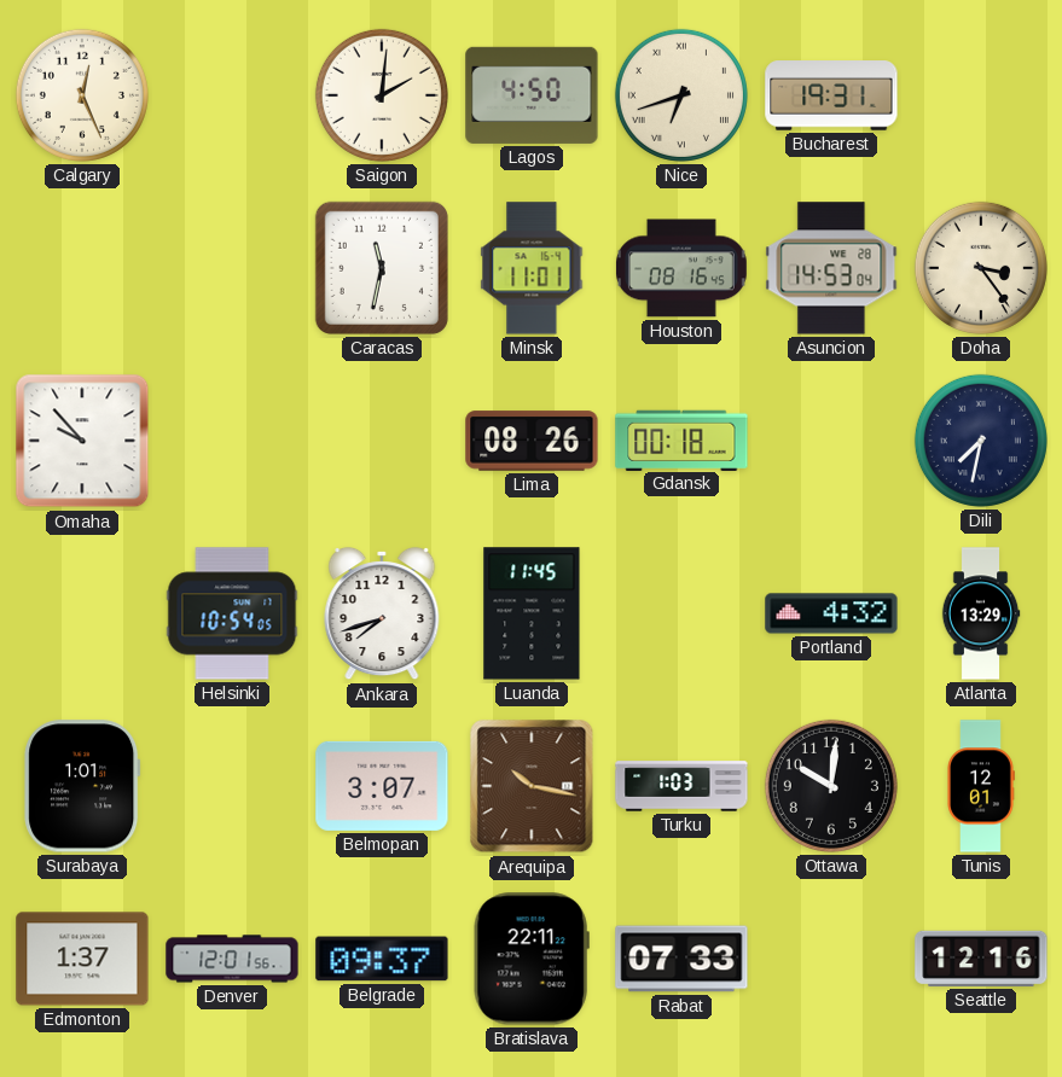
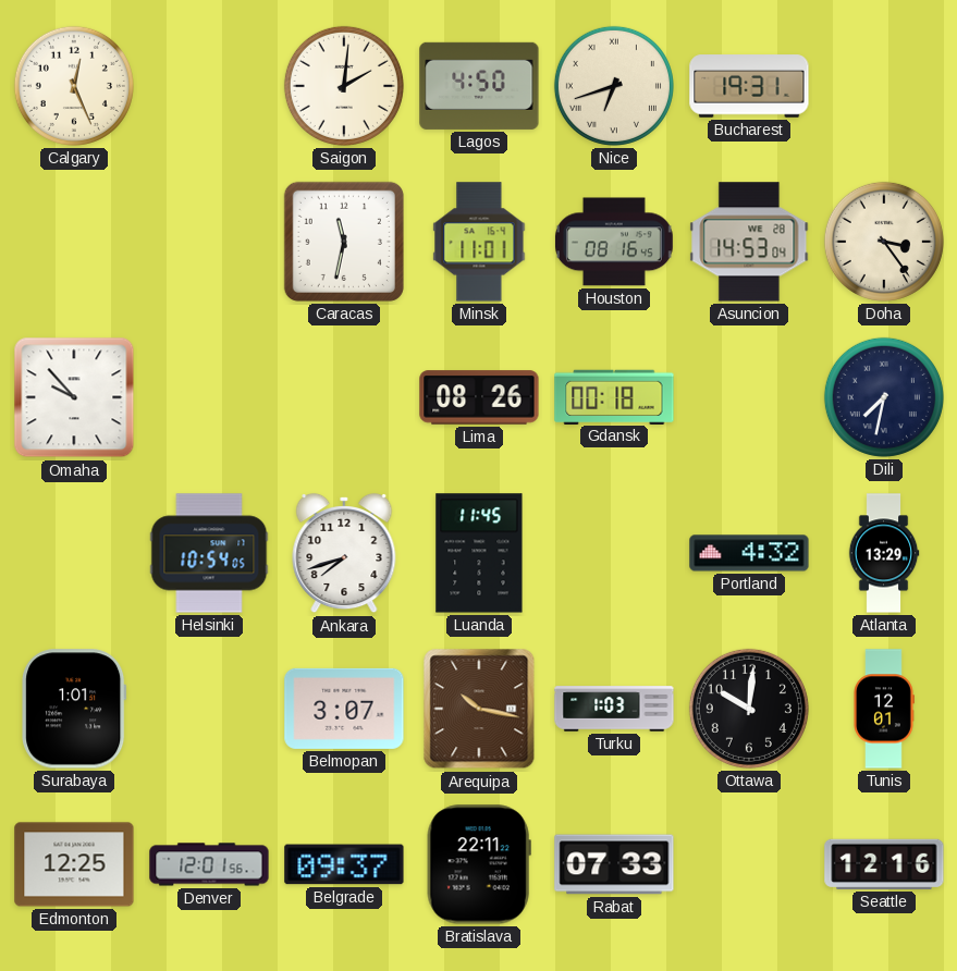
Edmonton: 1:37 -> 12:25
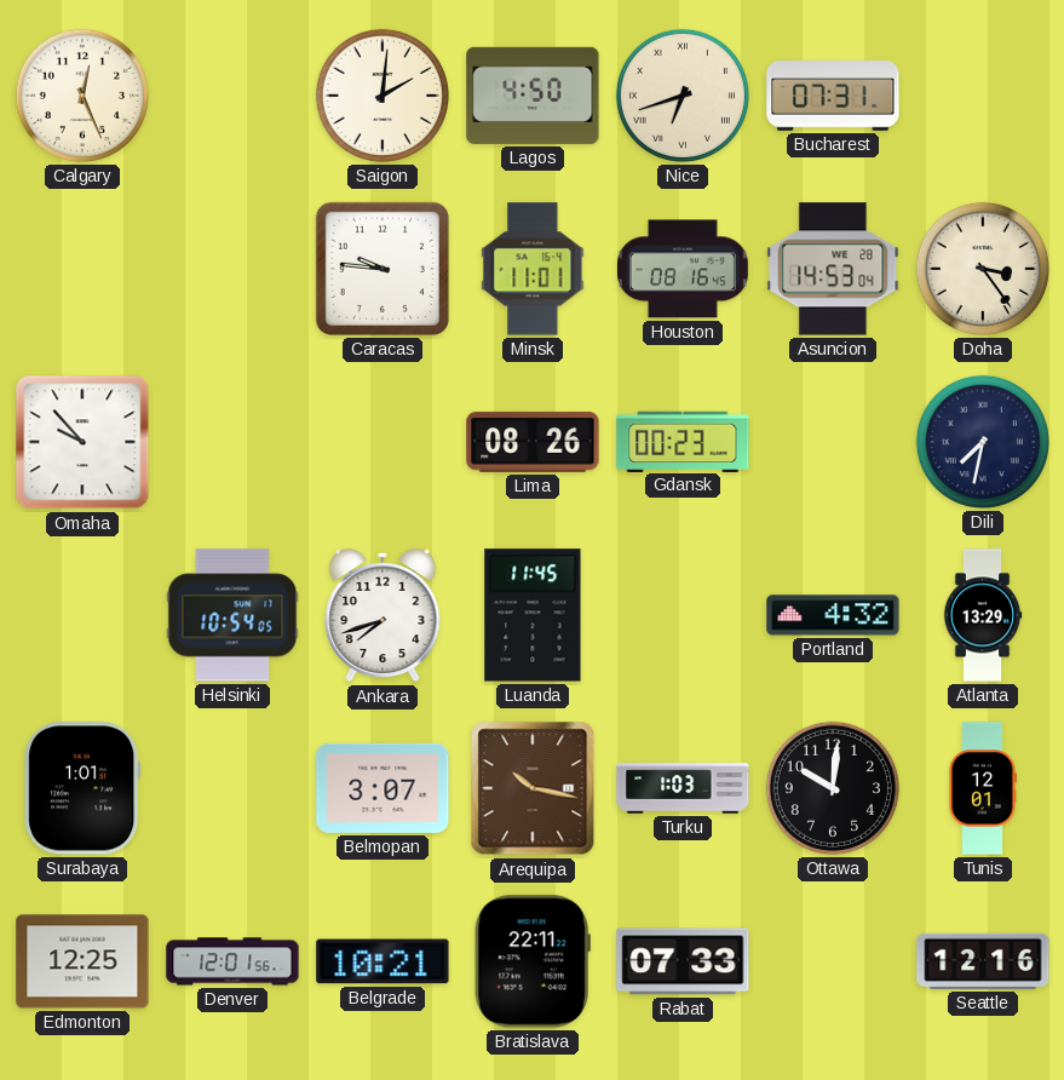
Bucharest: 19:31 -> 07:31
Caracas: 11:32 -> 9:46
Gdansk: 00:18 -> 00:23
Belgrade: 09:37 -> 10:21
